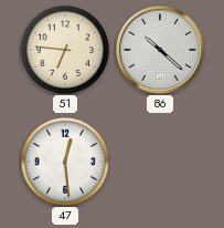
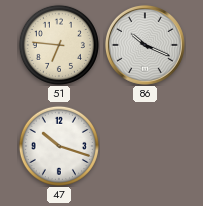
86: 10:22 -> 10:19
47: 12:29 -> 10:18
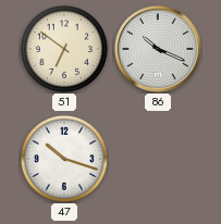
51: 6:46 -> 6:51
